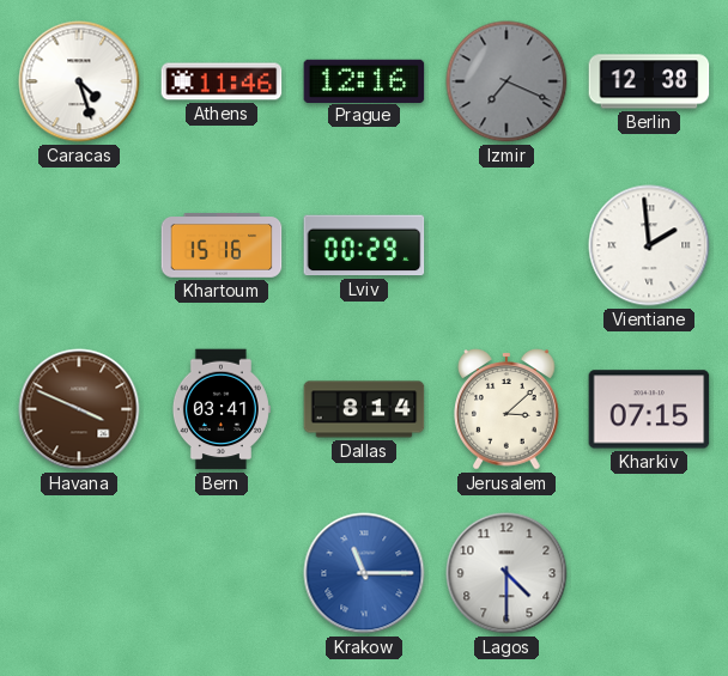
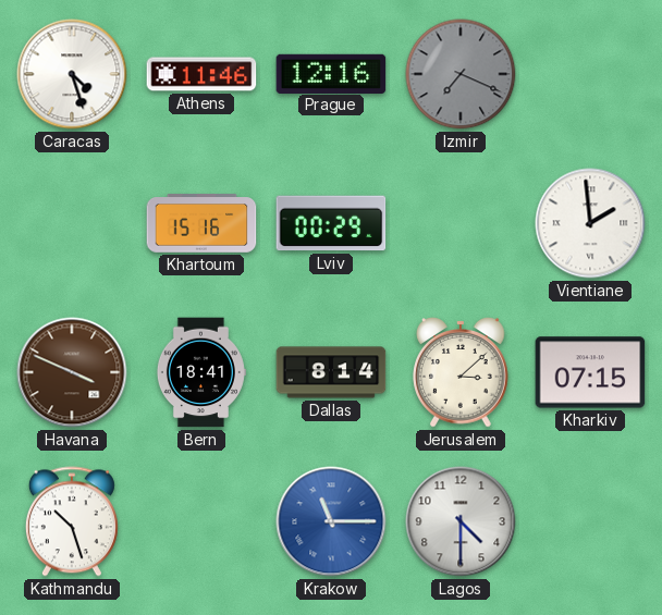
Berlin: 12:38 -> none
Bern: 03:41 -> 18:41
Kathmandu: none -> 10:27
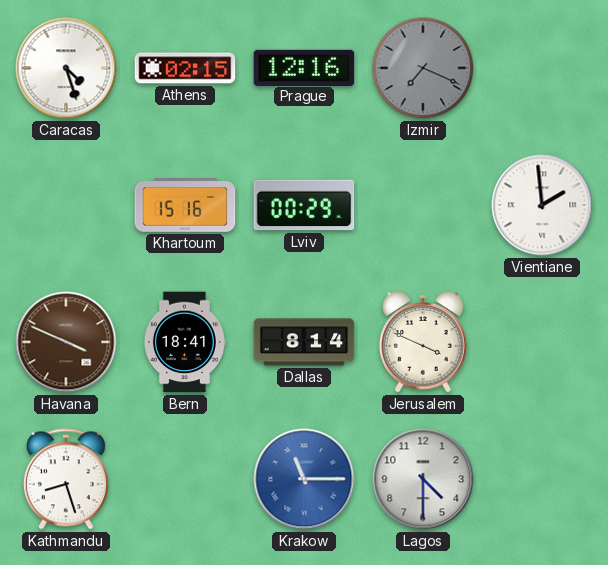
Athens: 11:46 -> 02:15
Jerusalem: 3:08 -> 3:49
Kharkiv: 07:15 -> none
Kathmandu: 10:27 -> 8:27
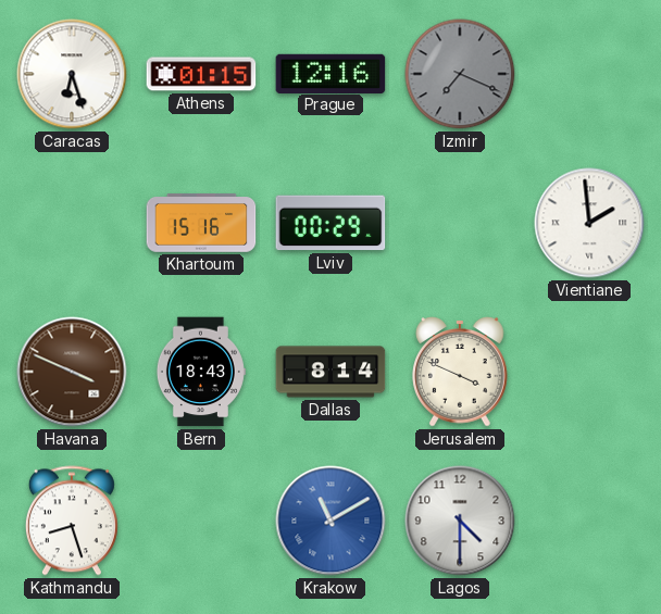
Caracas: 4:27 -> 6:27
Athens: 02:15 -> 01:15
Bern: 18:41 -> 18:43
Krakow: 11:15 -> 11:10
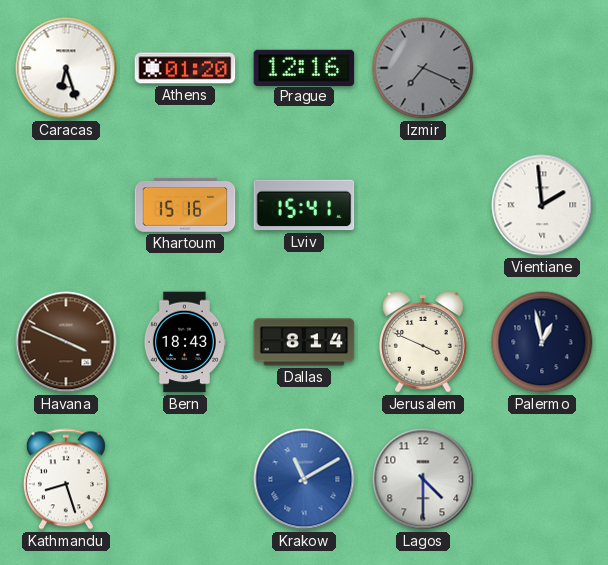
Athens: 01:15 -> 01:20
Lviv: 00:29 -> 15:41
Palermo: none -> 12:58
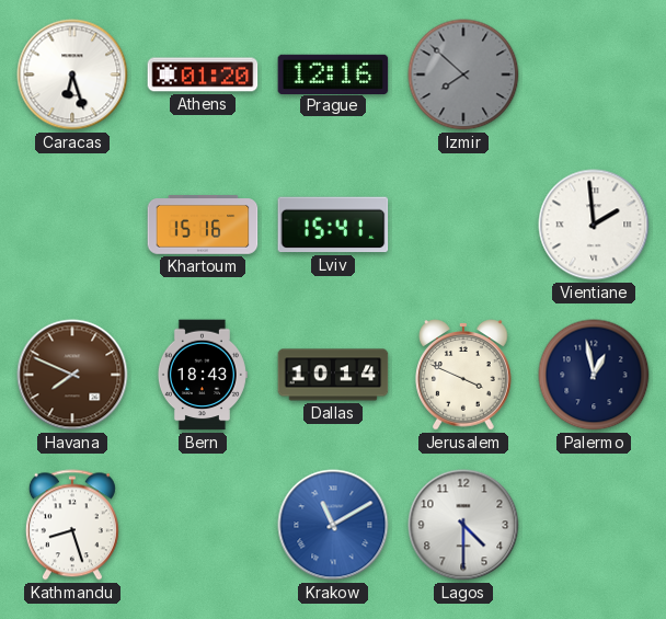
Izmir: 7:19 -> 7:52
Havana: 3:49 -> 7:49
Dallas: 8:14 -> 10:14
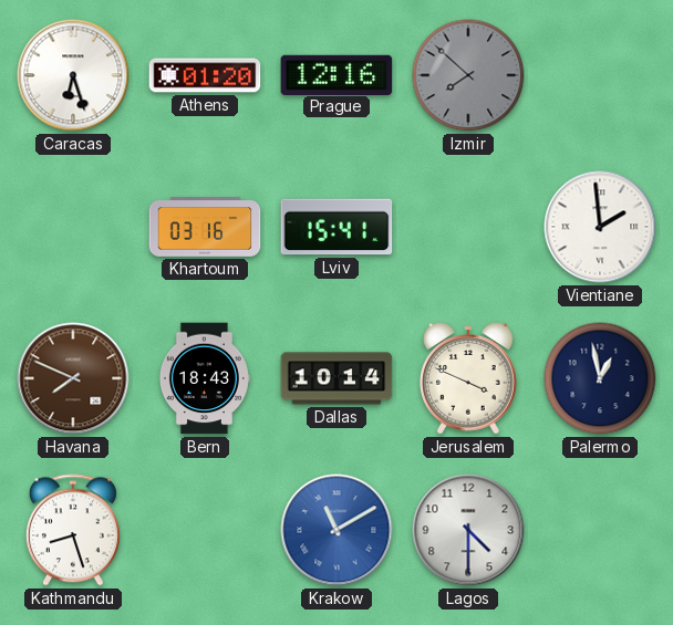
Khartoum: 15:16 -> 03:16
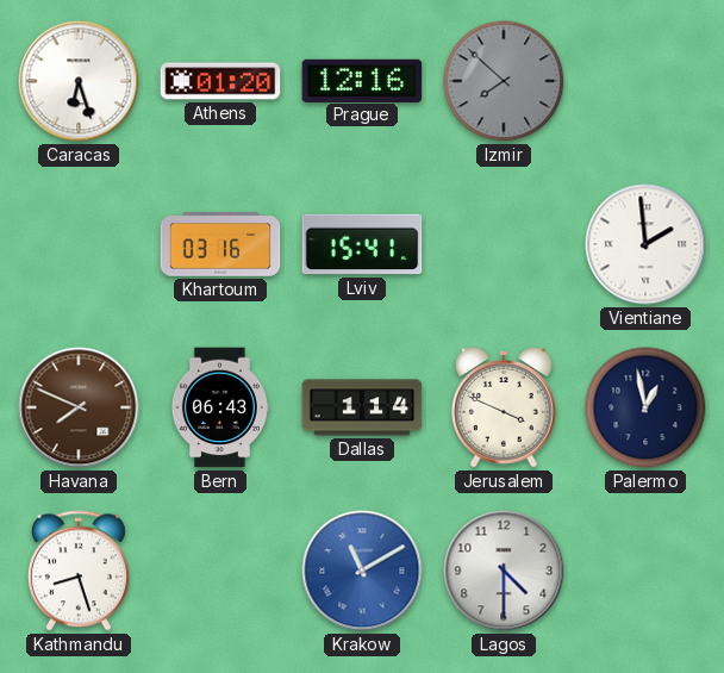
Bern: 18:43 -> 06:43
Dallas: 10:14 -> 1:14
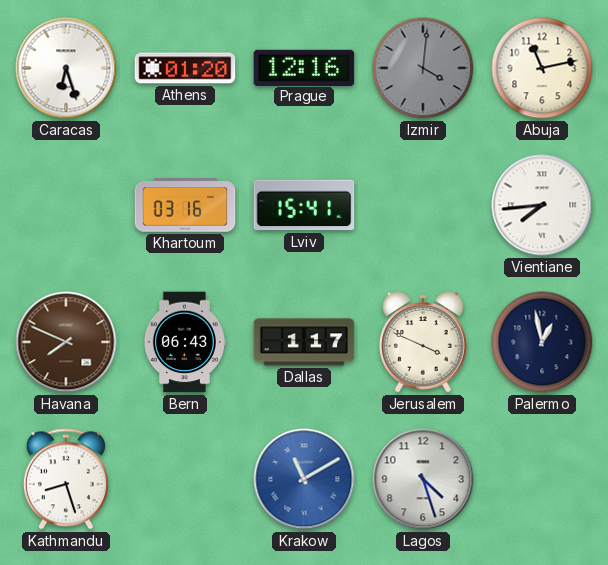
Izmir: 7:52 -> 4:01
Abuja: none -> 11:13
Vientiane: 1:59 -> 7:44
Dallas: 1:14 -> 1:17
Lagos: 4:30 -> 4:27
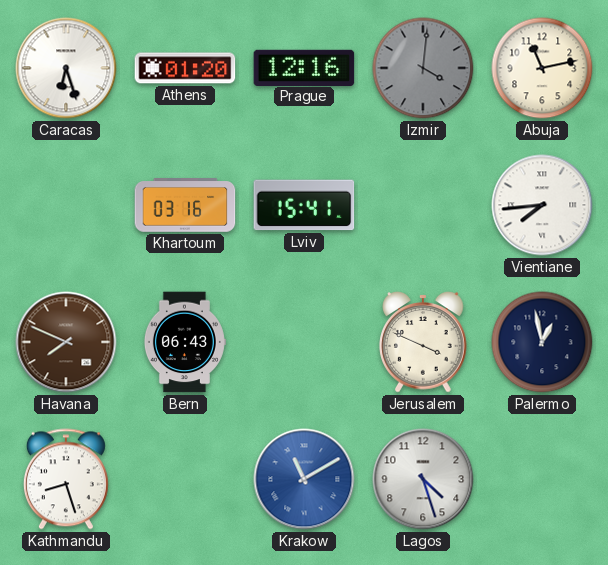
Dallas: 1:17 -> none
